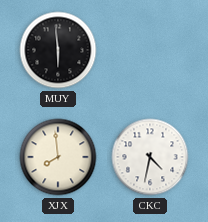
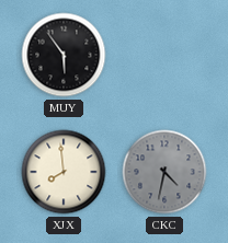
MUY: 5:59 -> 5:54
CKC dial: white -> grey
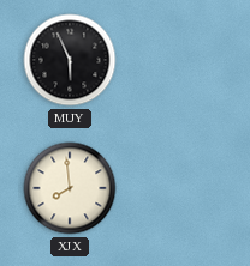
MUY: 5:54 -> 5:56
CKC: 4:32 -> none
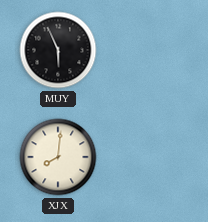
XJX: 7:59 -> 8:01
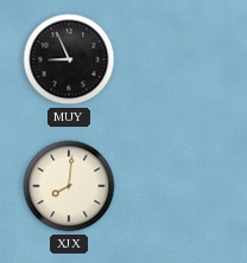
MUY: 5:56 -> 8:56
